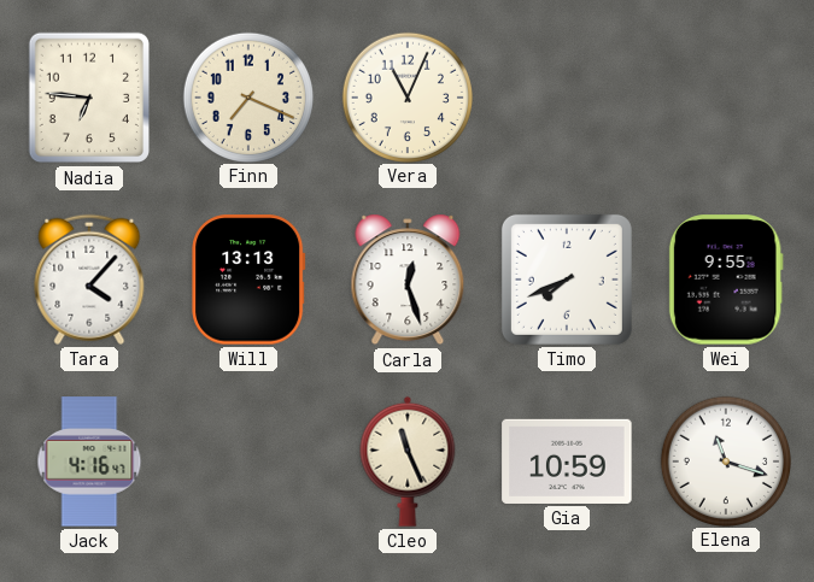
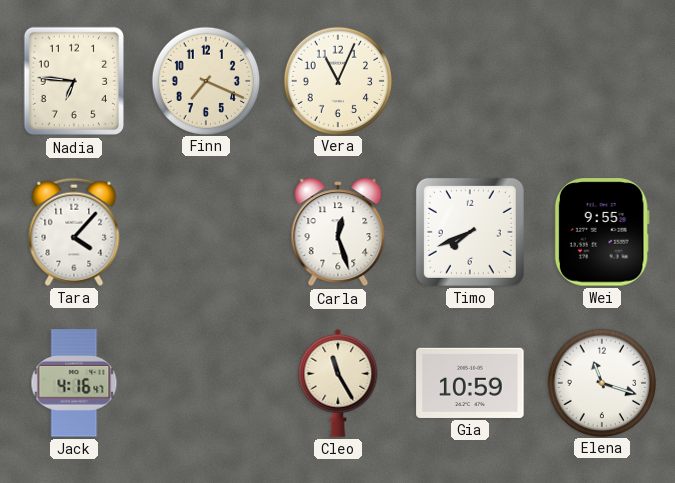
Will: 13:13 -> none
Cleo: 11:26 -> 11:25
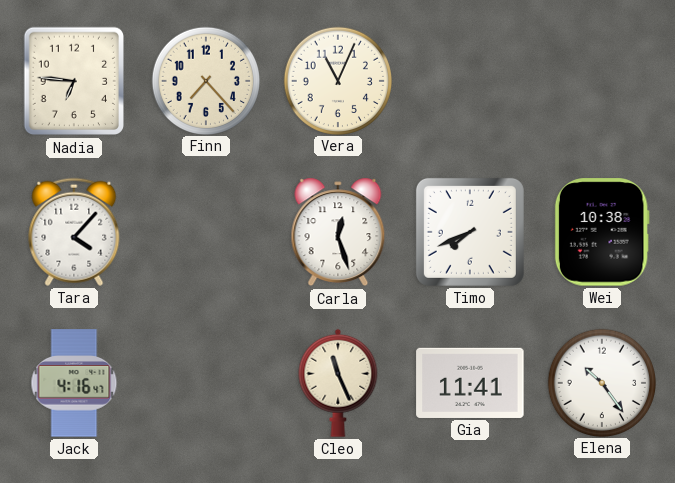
Finn: 7:19 -> 7:23
Wei: 9:55 -> 10:38
Cleo: 11:25 -> 11:26
Gia: 10:59 -> 11:41
Elena: 11:18 -> 10:24
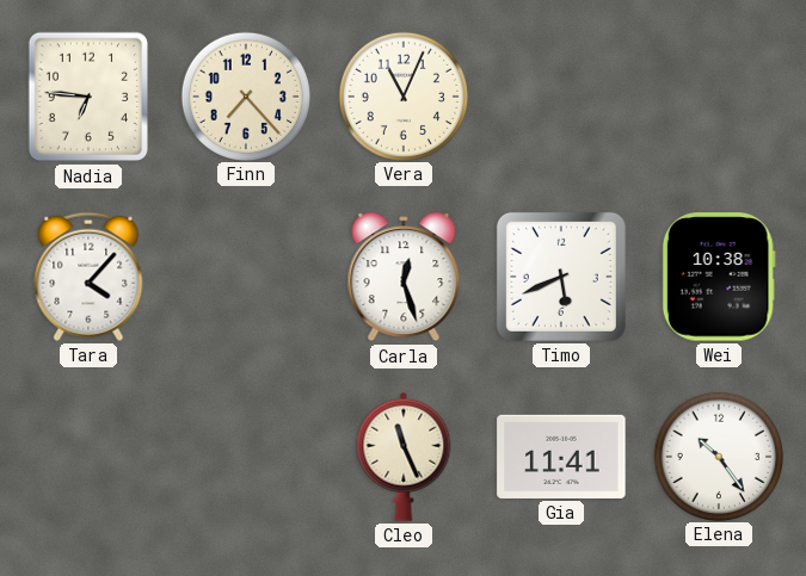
Timo: 7:41 -> 5:41
Jack: 4:16 -> none
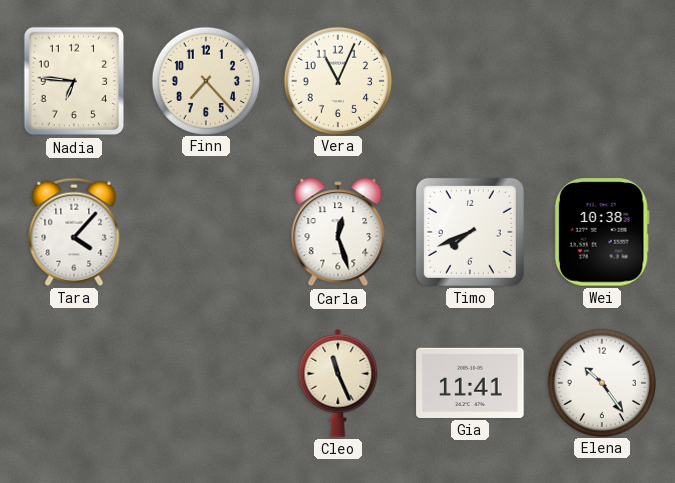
Timo: 5:41 -> 7:41
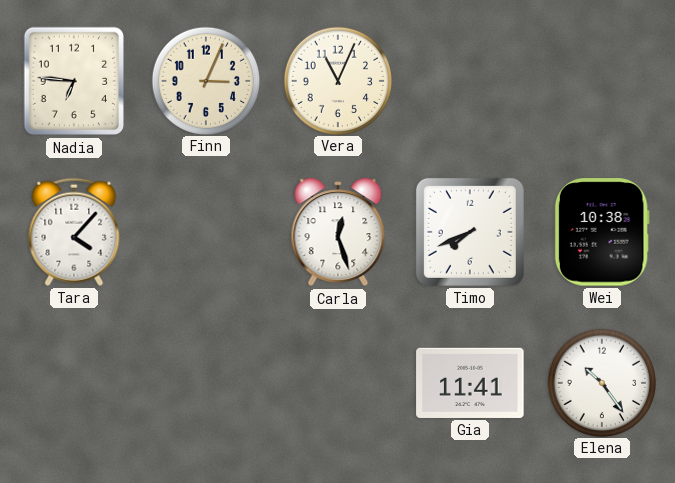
Finn: 7:23 -> 3:04
Cleo: 11:26 -> none
